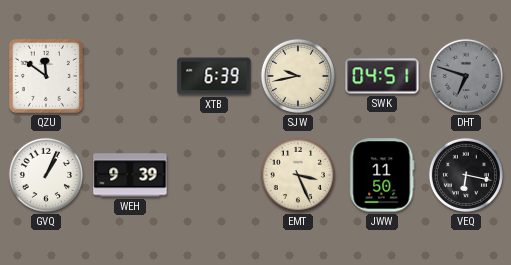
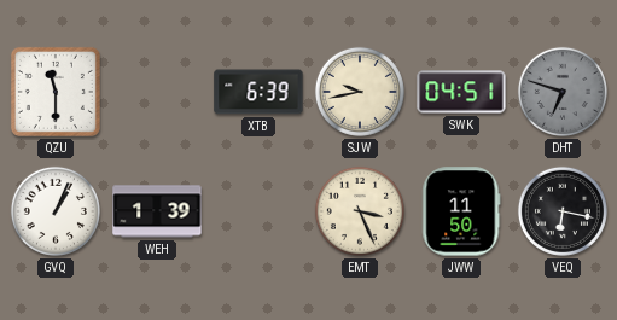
QZU: 11:51 -> 11:30
WEH: 9:39 -> 1:39
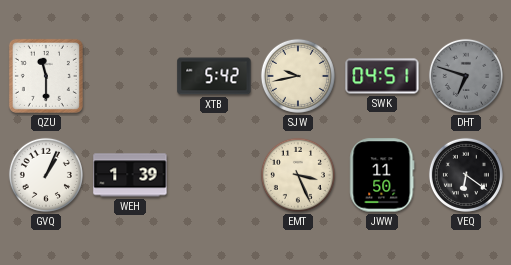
XTB: 6:39 -> 5:42
VEQ: 6:17 -> 6:21
